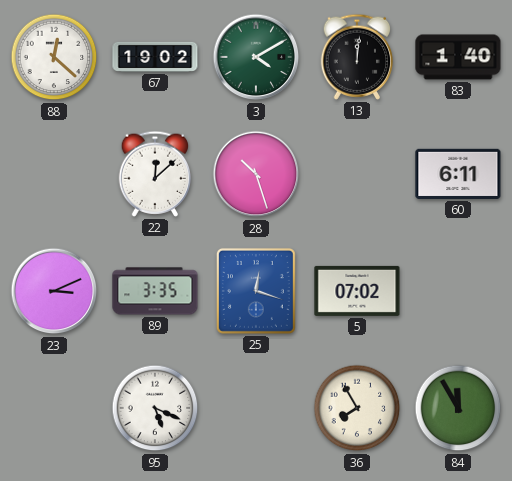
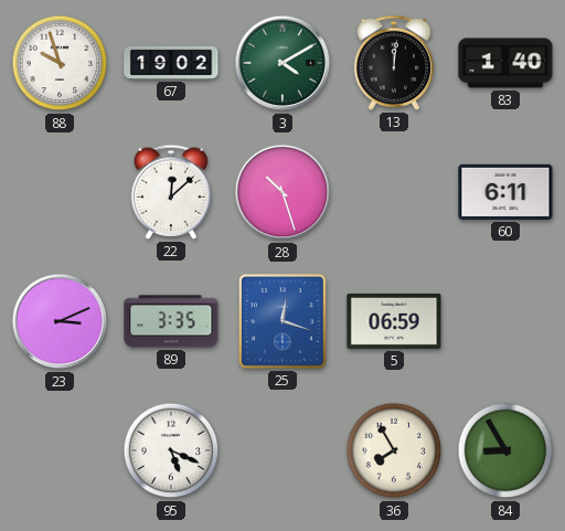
88: 12:22 -> 9:57
5: 07:02 -> 06:59
84: 11:55 -> 8:55
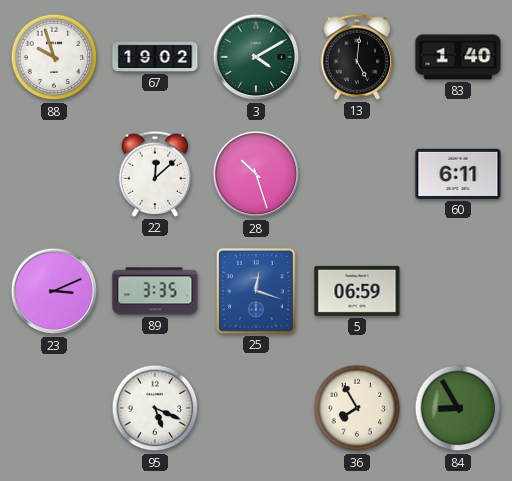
13: 12:01 -> 5:01
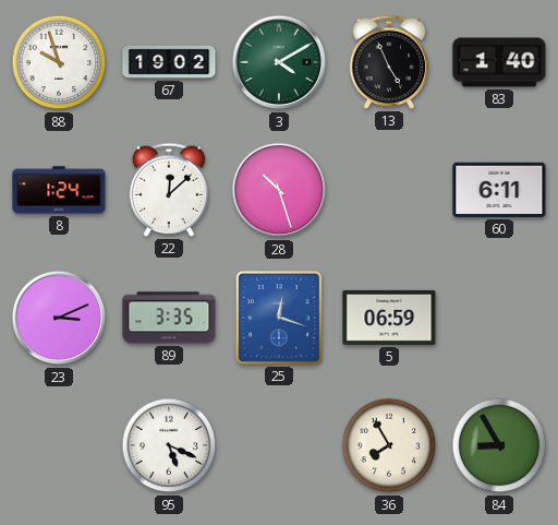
13: 5:01 -> 4:56
8: none -> 1:24
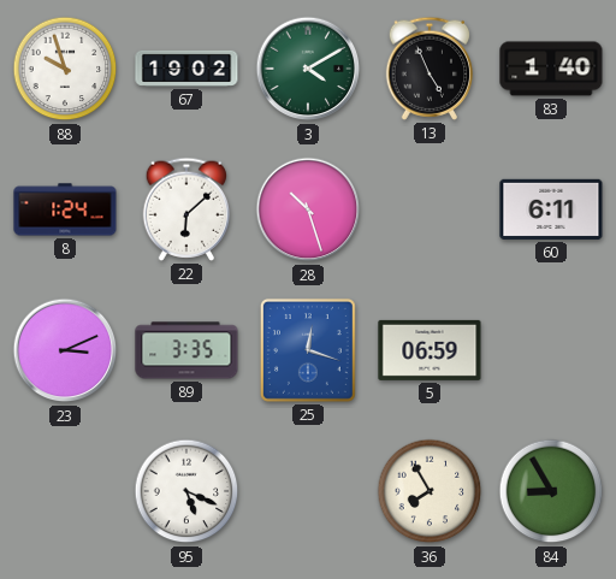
22: 12:08 -> 6:08
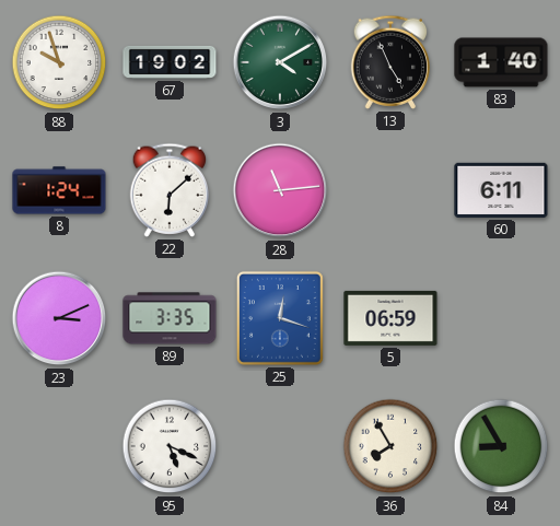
28: 10:27 -> 11:14
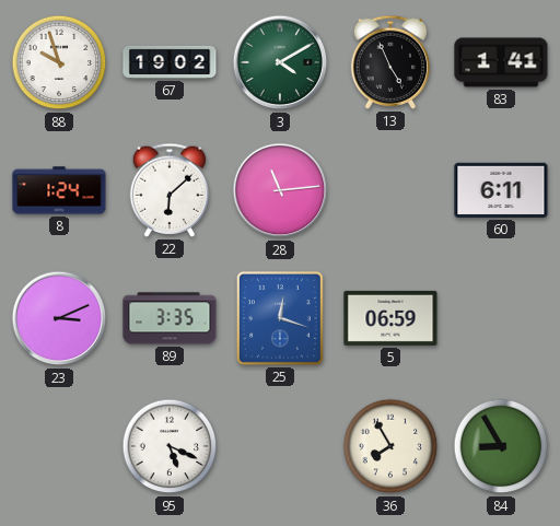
83: 1:40 -> 1:41
